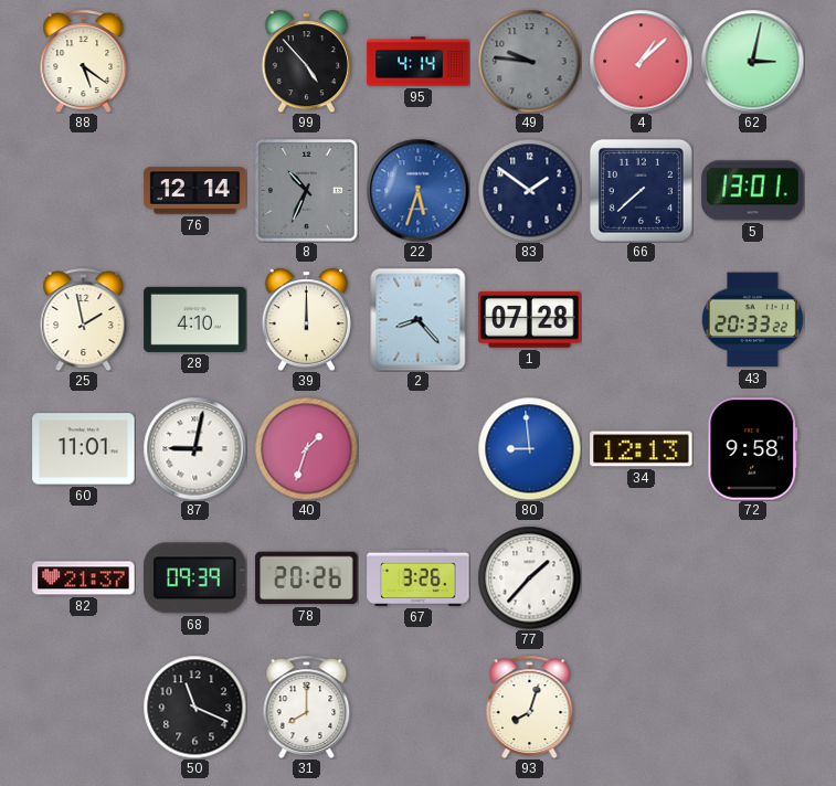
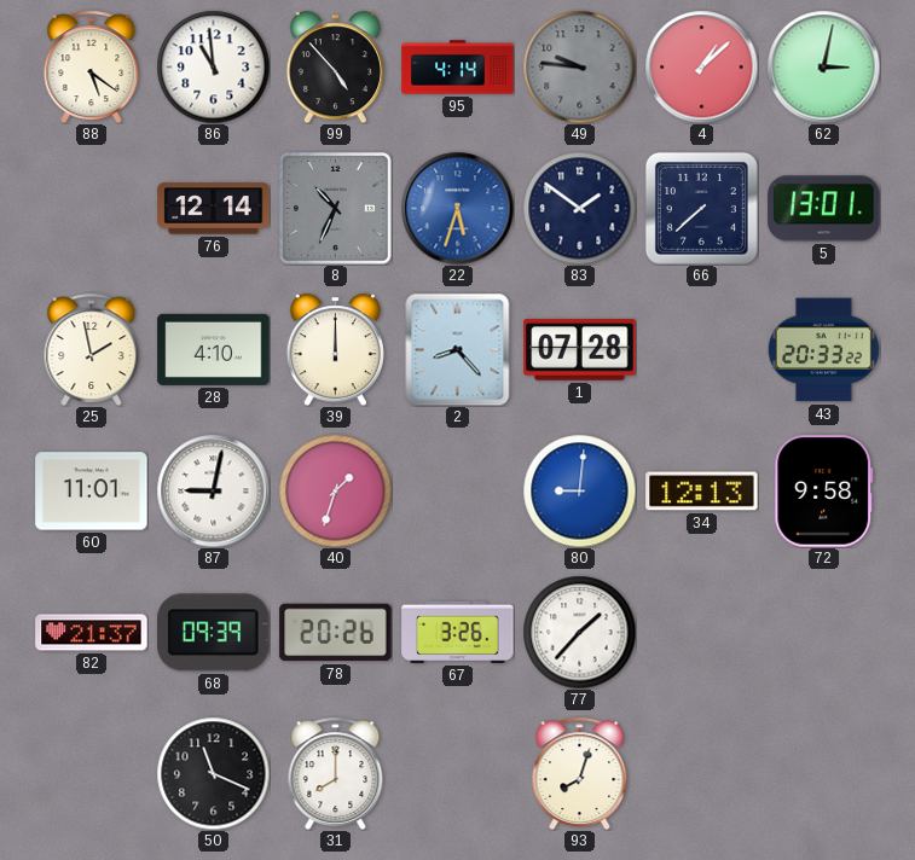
86: none -> 10:59
80: 8:59 -> 9:01
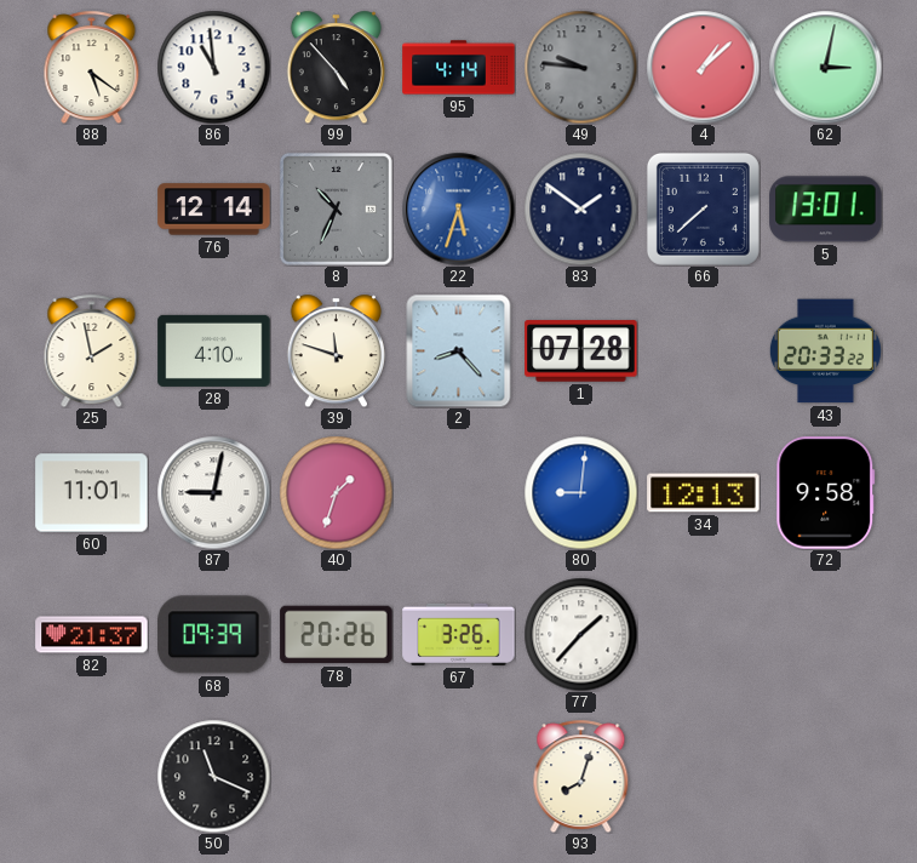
39: 12:00 -> 11:48
31: 8:00 -> none
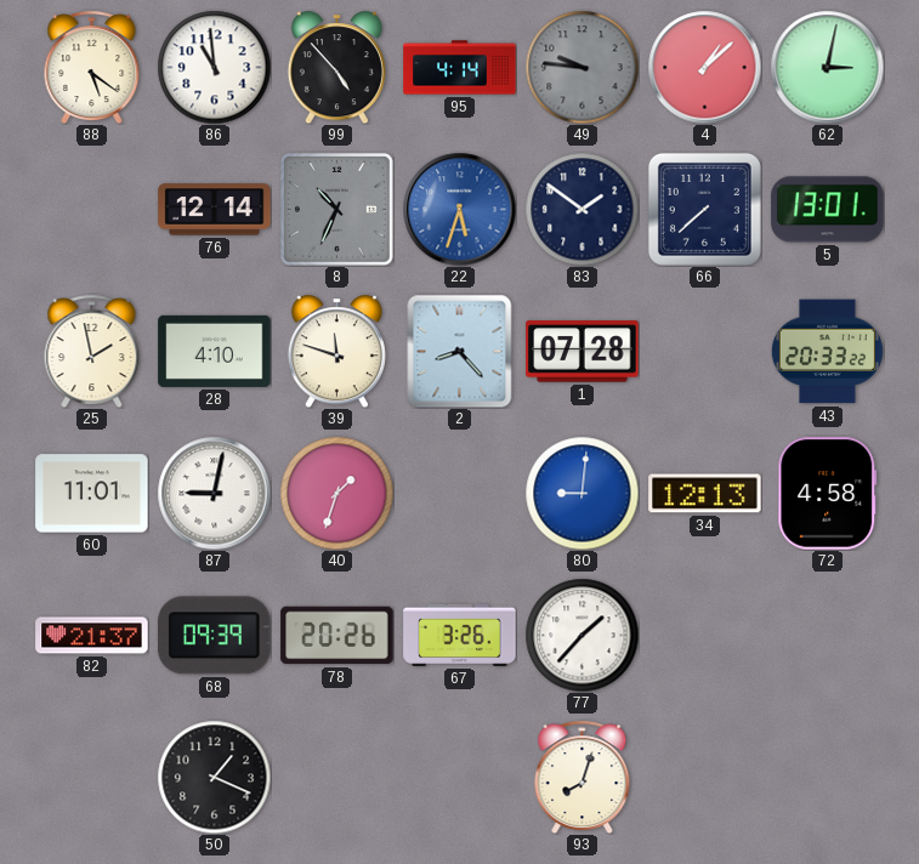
72: 9:58 -> 4:58
50: 11:19 -> 1:19
